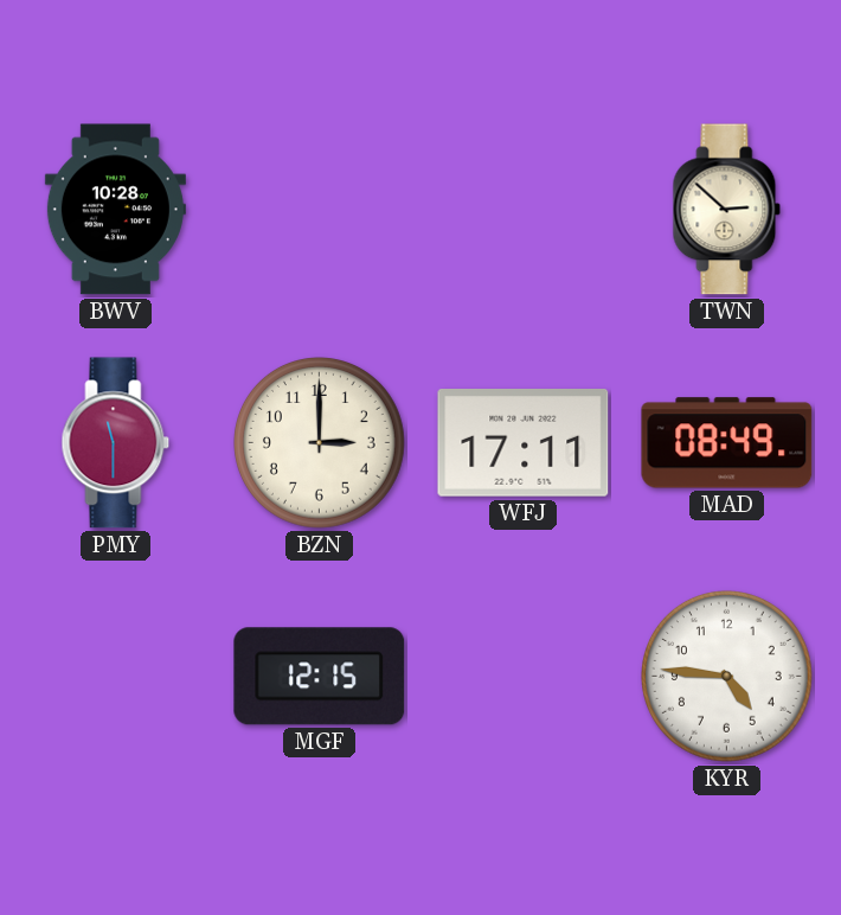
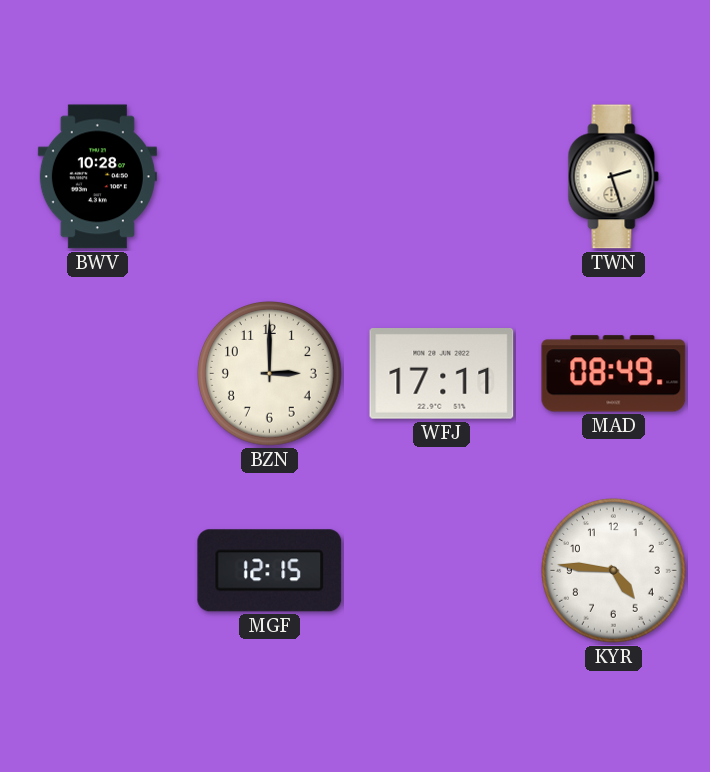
TWN: 2:52 -> 2:27
PMY: 11:30 -> none
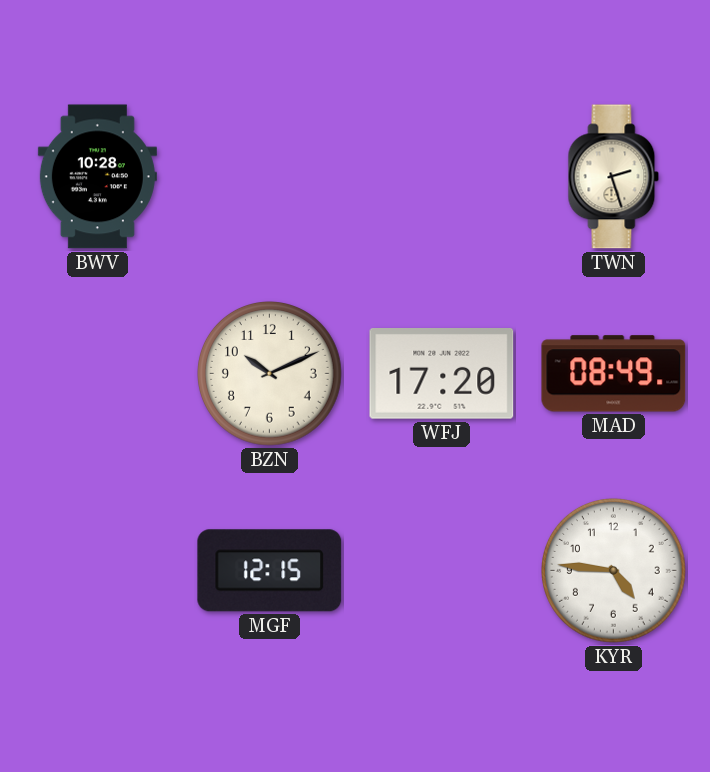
BZN: 3:00 -> 10:11
WFJ: 17:11 -> 17:20
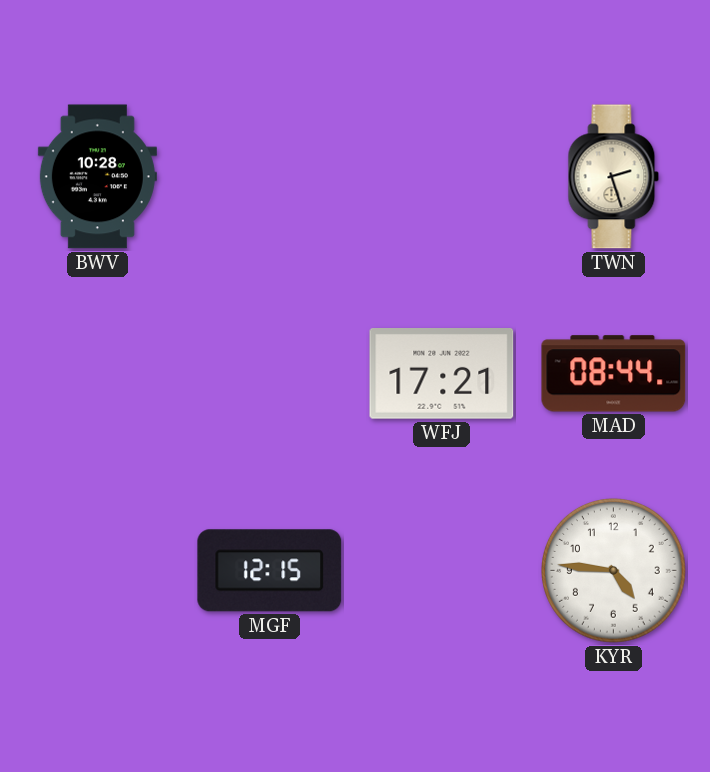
BZN: 10:11 -> none
WFJ: 17:20 -> 17:21
MAD: 08:49 -> 08:44
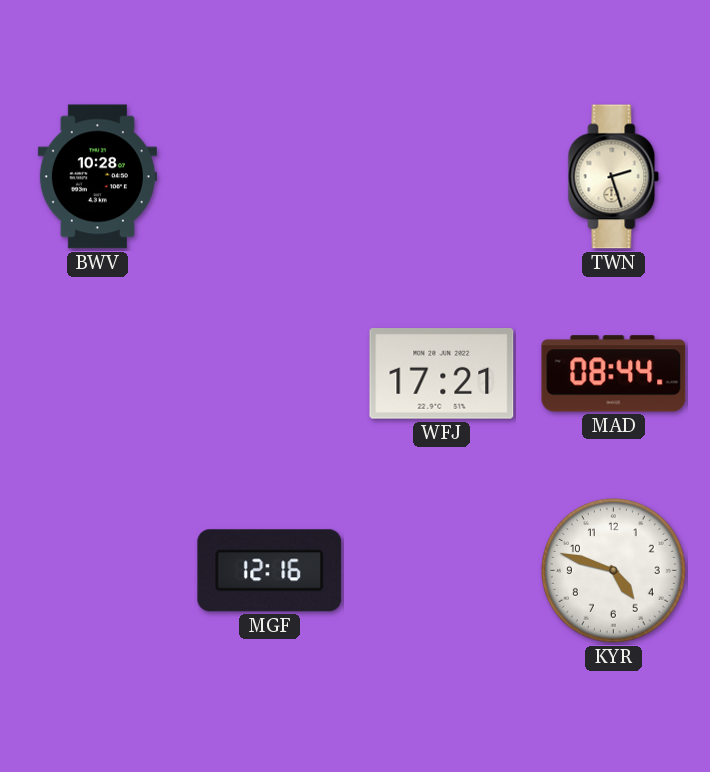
MGF: 12:15 -> 12:16
KYR: 4:46 -> 4:48
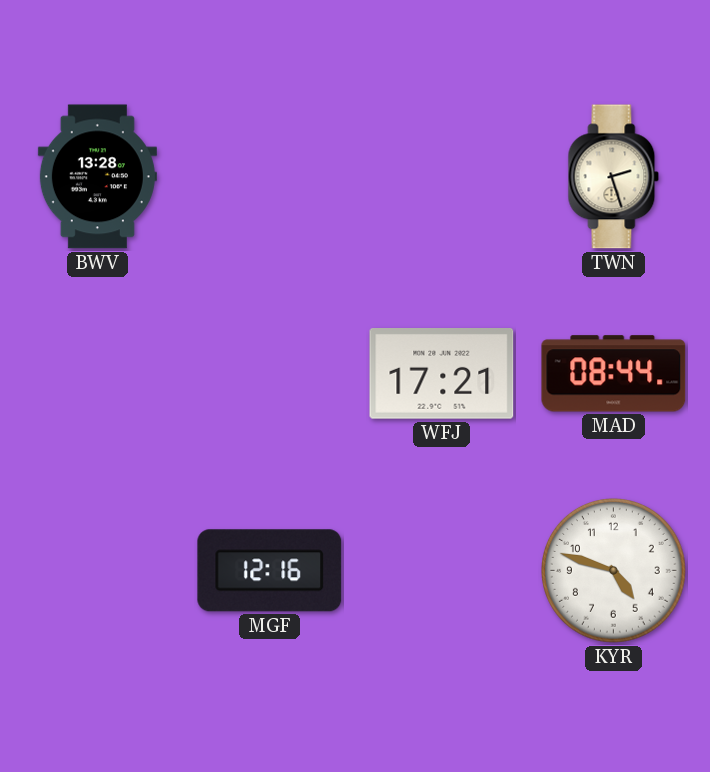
BWV: 10:28 -> 13:28
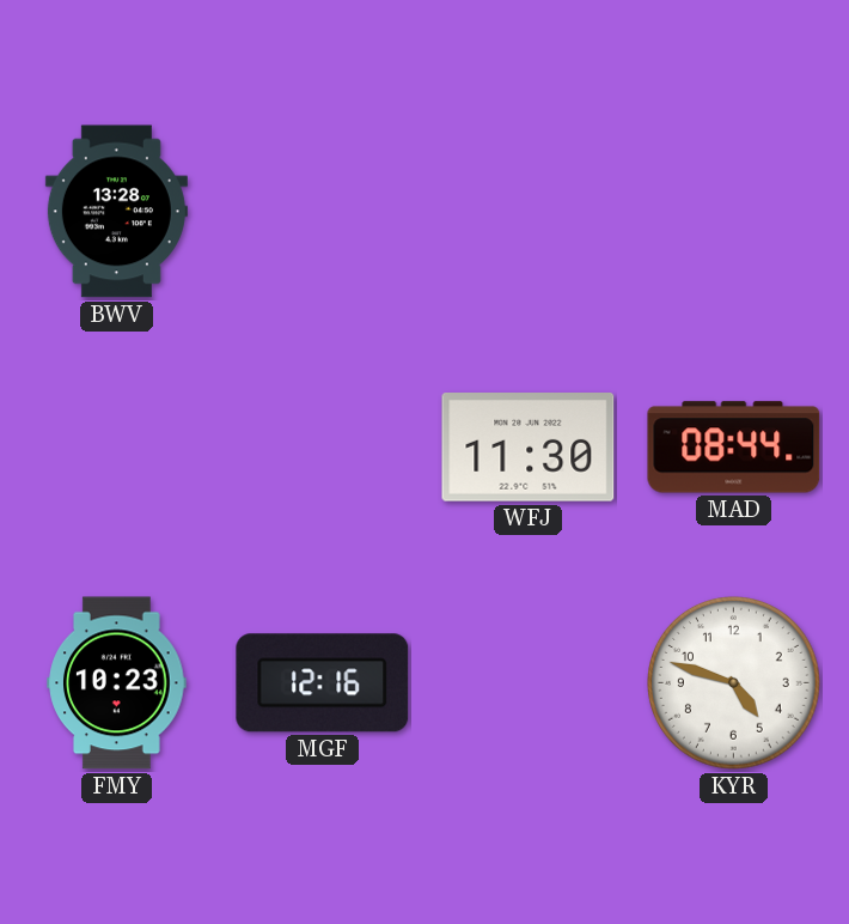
TWN: 2:27 -> none
WFJ: 17:21 -> 11:30
FMY: none -> 10:23
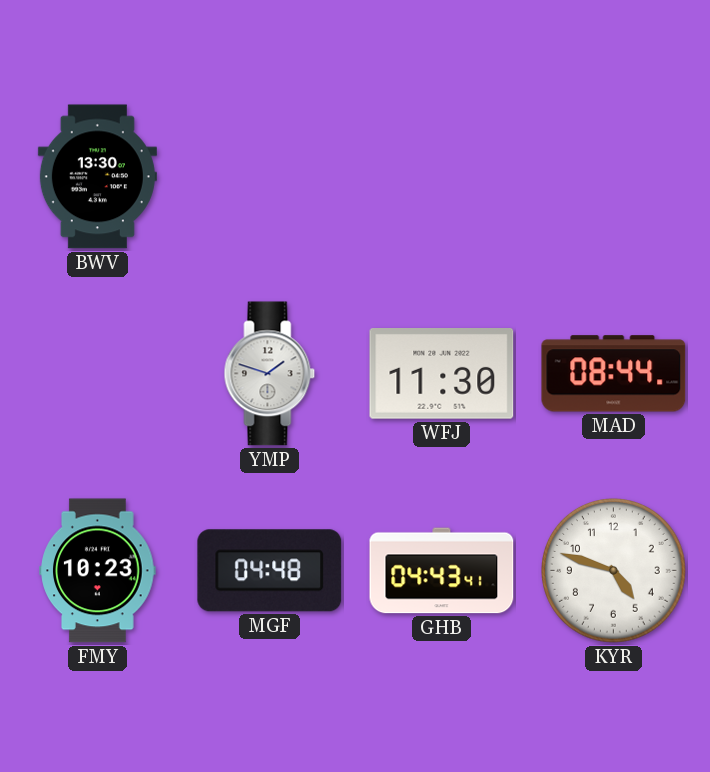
BWV: 13:28 -> 13:30
YMP: none -> 1:48
MGF: 12:16 -> 04:48
GHB: none -> 04:43
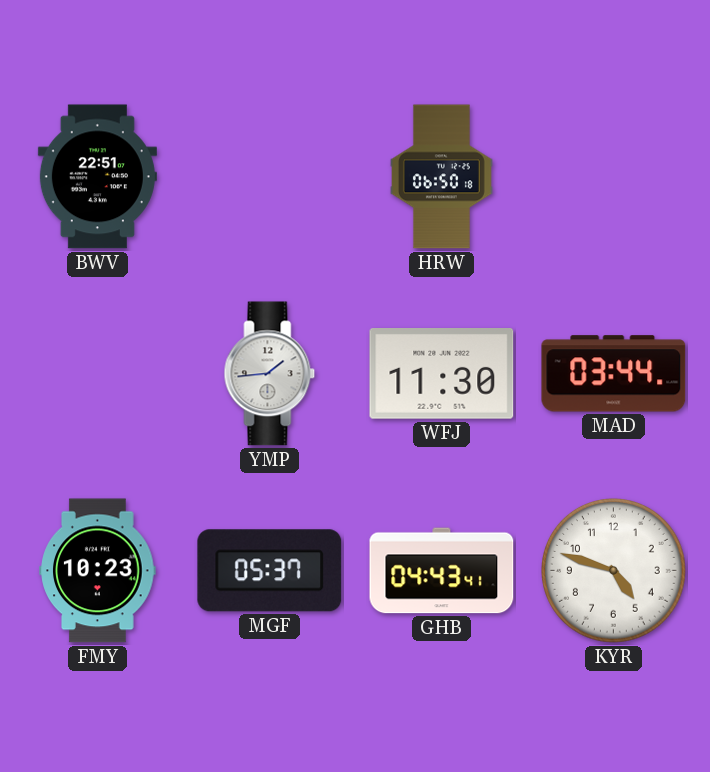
BWV: 13:30 -> 22:51
HRW: none -> 06:50
YMP: 1:48 -> 1:44
MAD: 08:44 -> 03:44
MGF: 04:48 -> 05:37
